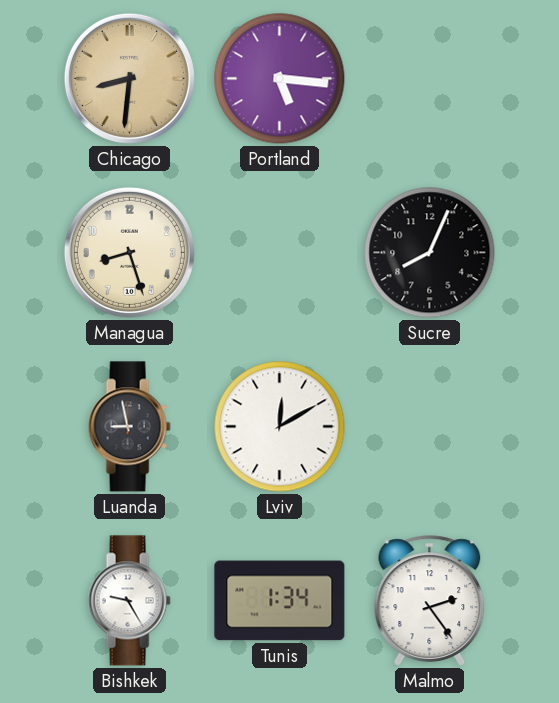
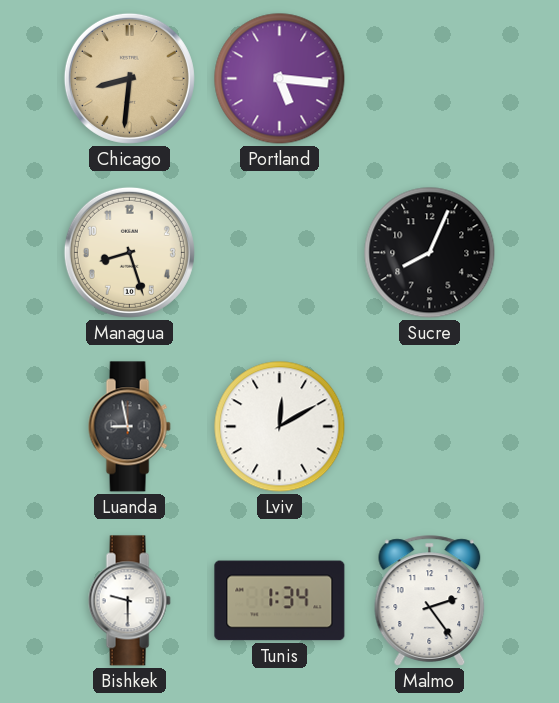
Bishkek: 9:25 -> 9:30
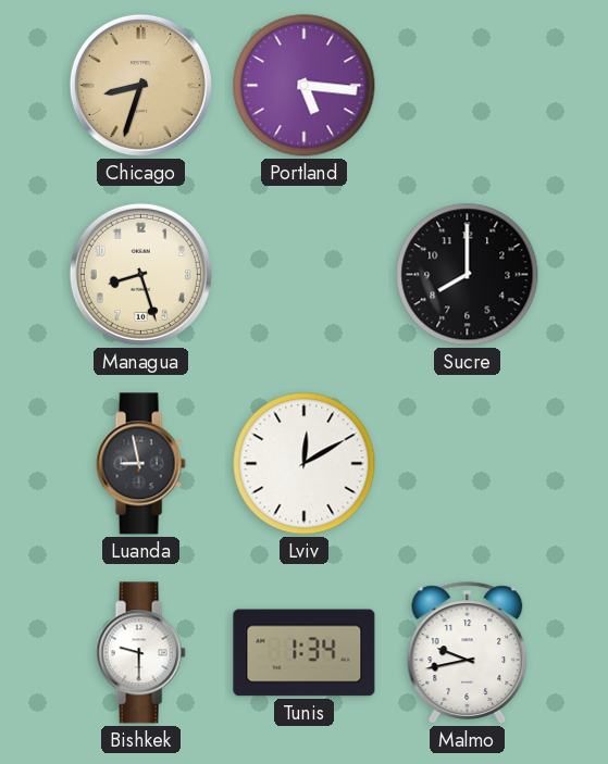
Chicago: 8:31 -> 8:33
Sucre: 8:04 -> 8:00
Malmo: 2:24 -> 9:43
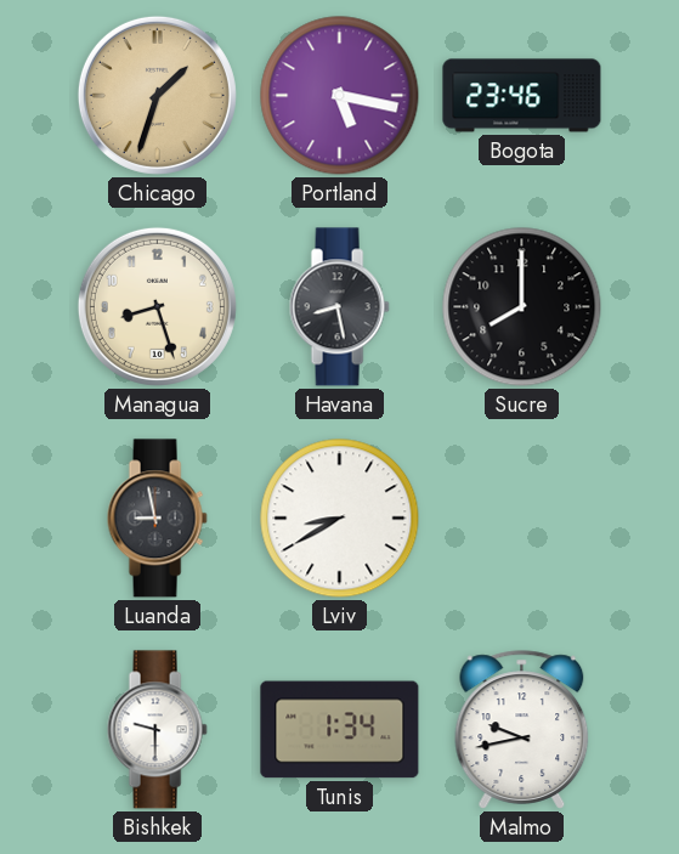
Chicago: 8:33 -> 1:33
Portland: 5:16 -> 5:17
Bogota: none -> 23:46
Havana: none -> 8:28
Lviv: 12:10 -> 8:40
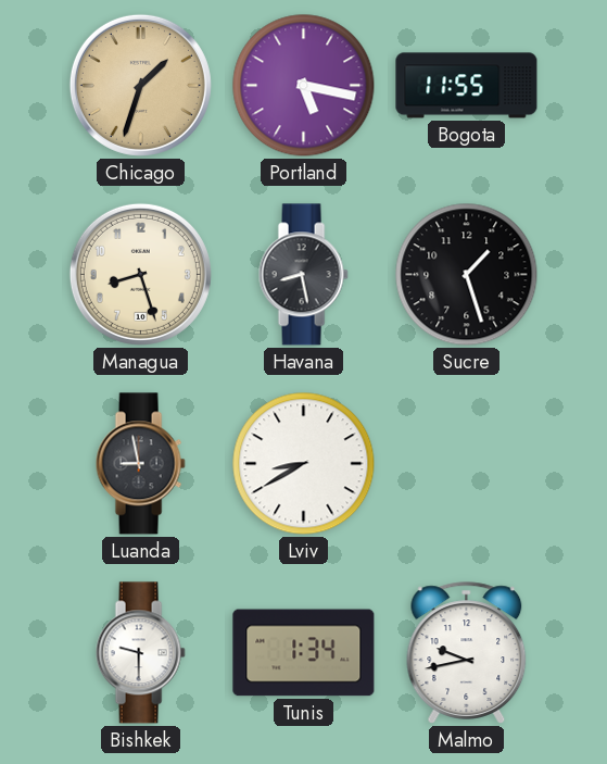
Bogota: 23:46 -> 11:55
Sucre: 8:00 -> 1:27
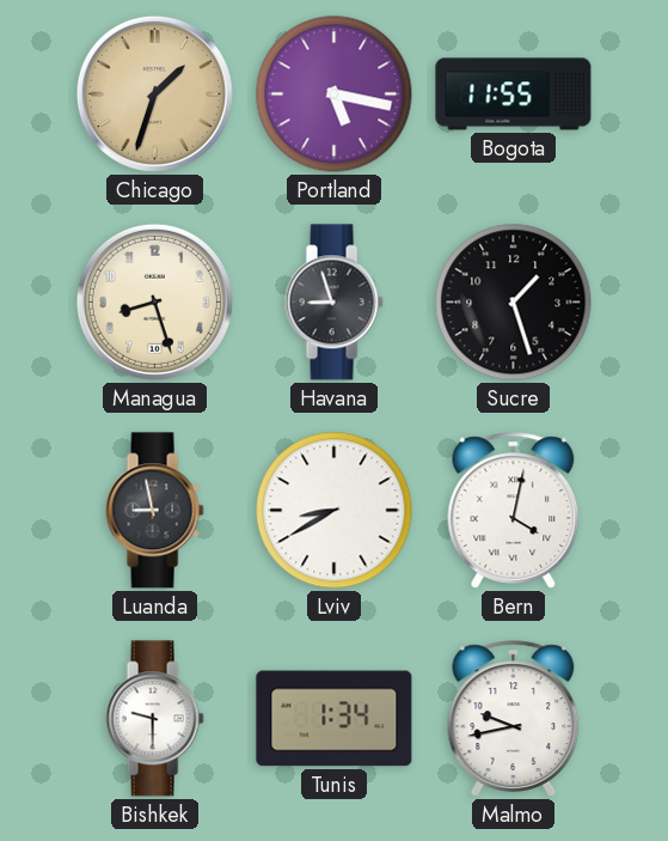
Havana: 8:28 -> 8:57
Bern: none -> 4:02
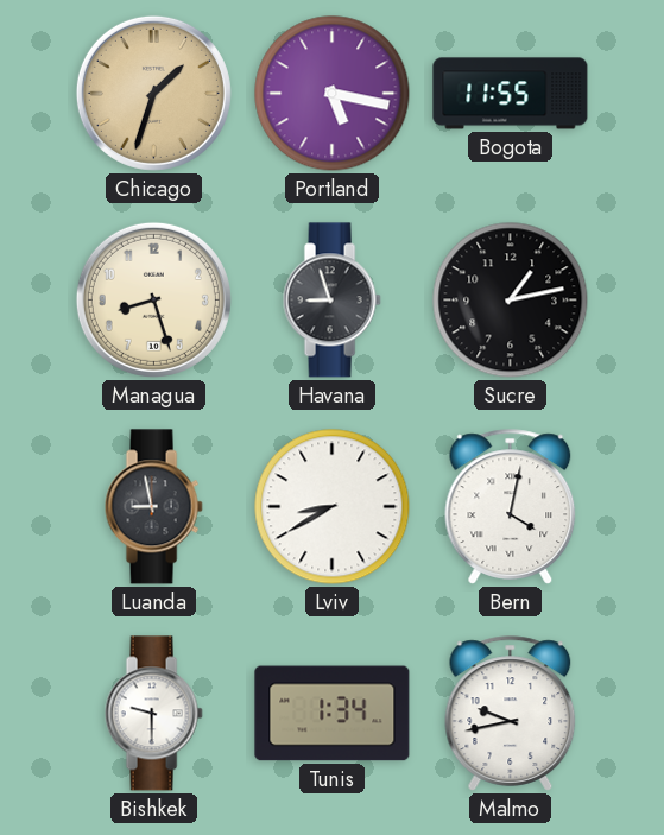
Sucre: 1:27 -> 1:13
